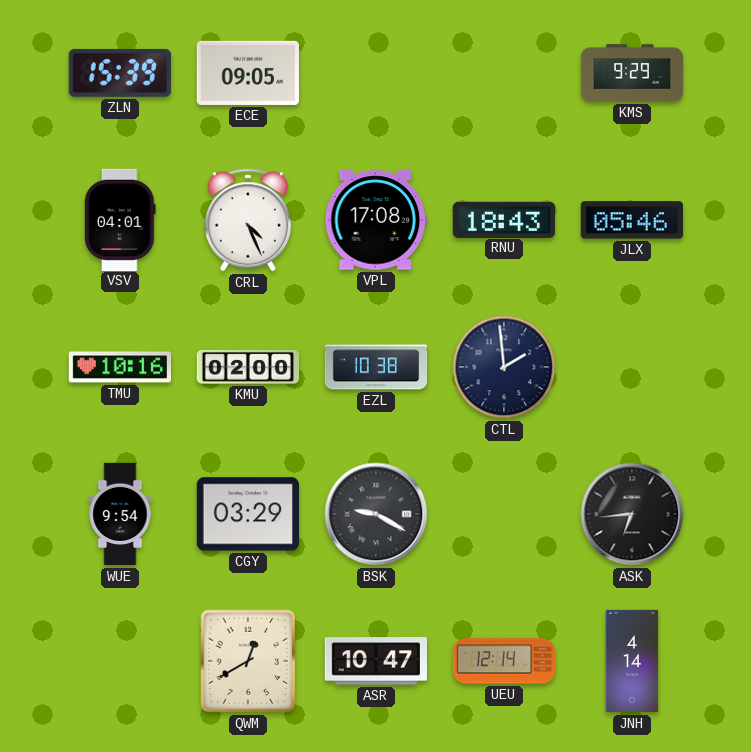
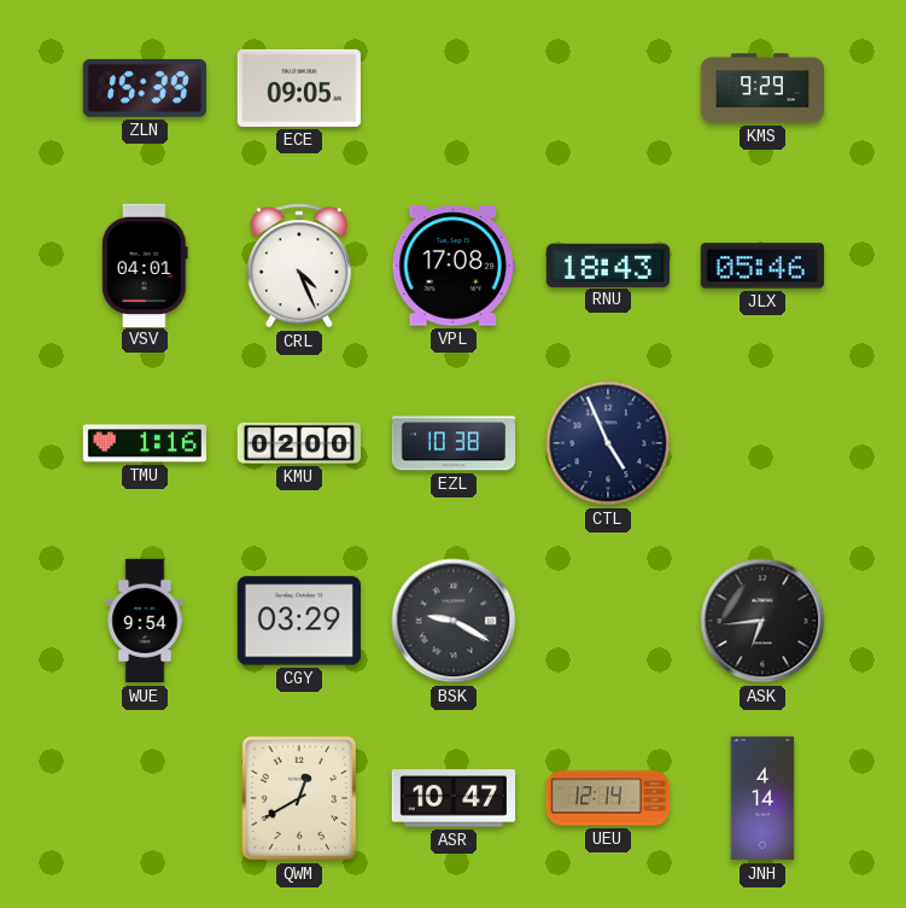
TMU: 10:16 -> 1:16
CTL: 1:59 -> 4:56
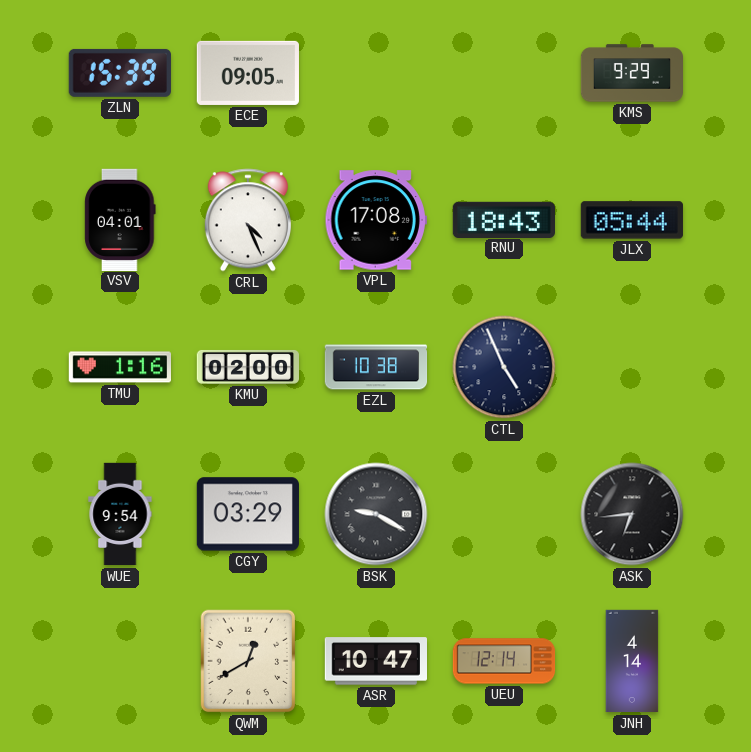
JLX: 05:46 -> 05:44
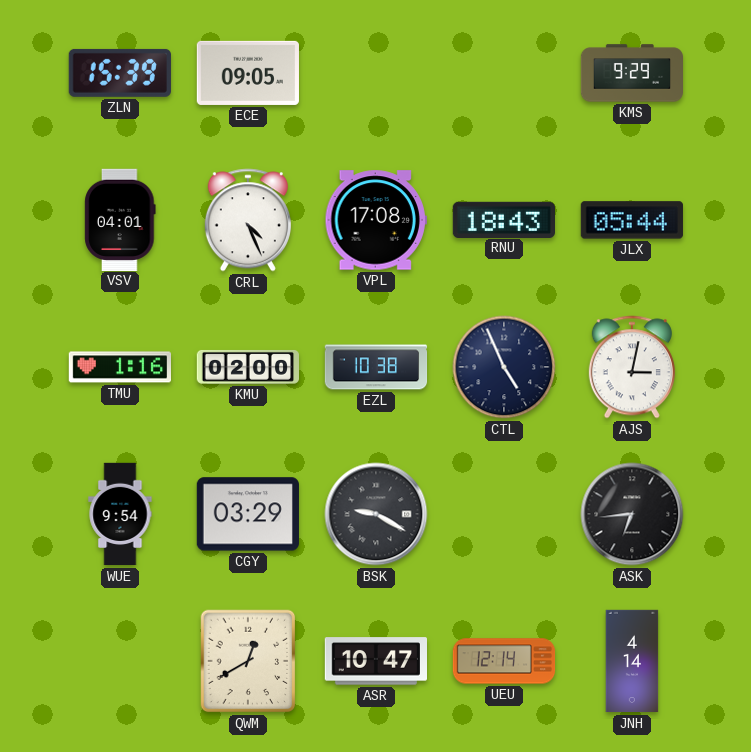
AJS: none -> 3:02
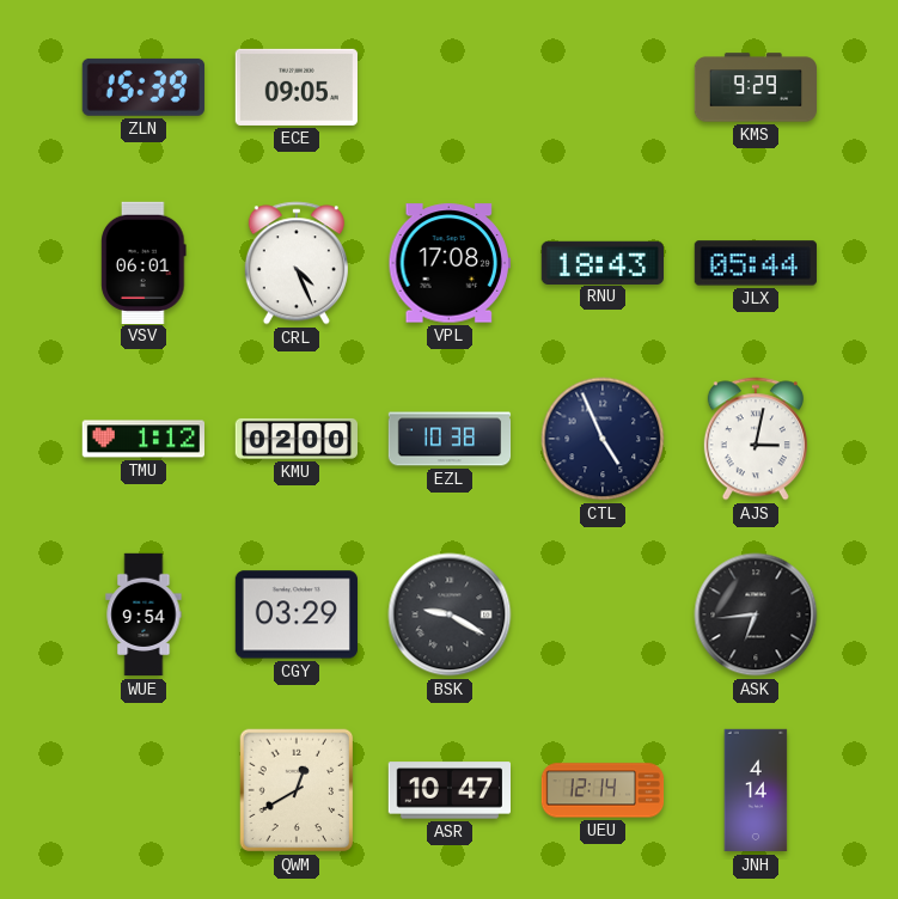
VSV: 04:01 -> 06:01
TMU: 1:16 -> 1:12
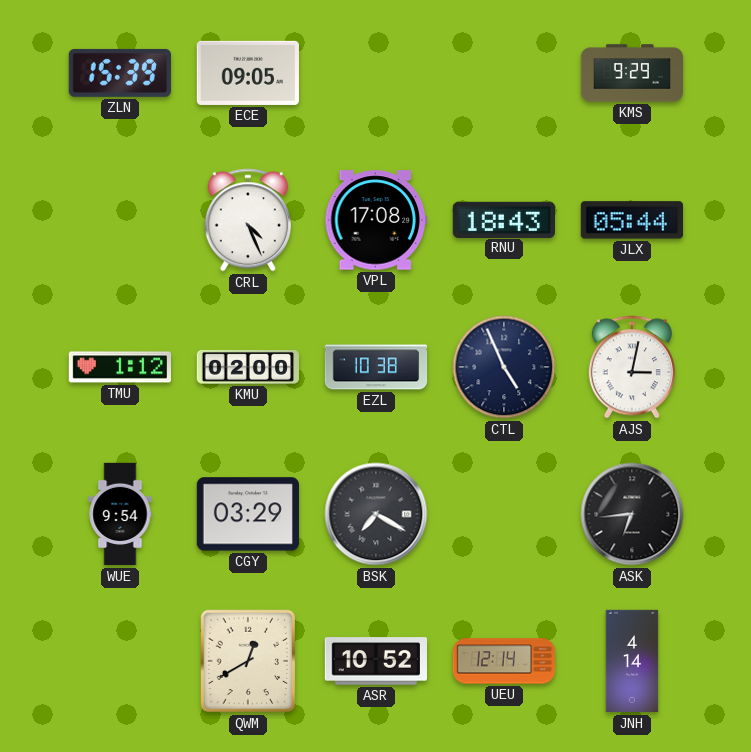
VSV: 06:01 -> none
BSK: 9:20 -> 7:20
ASR: 10:47 -> 10:52
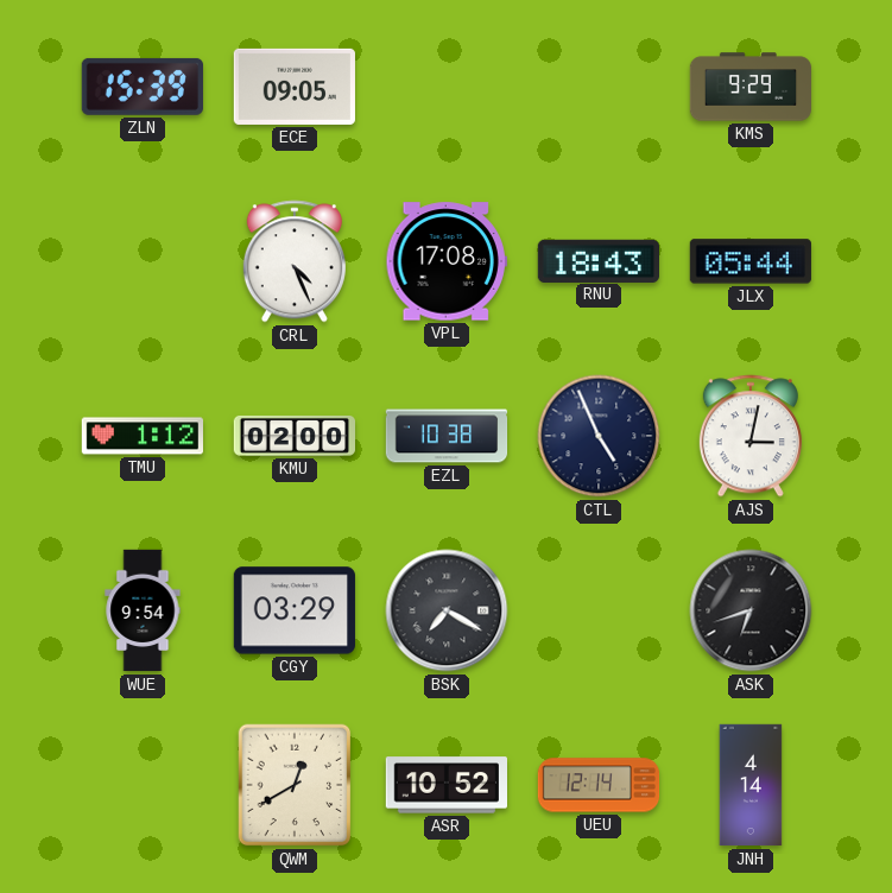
ASK: 6:44 -> 6:42
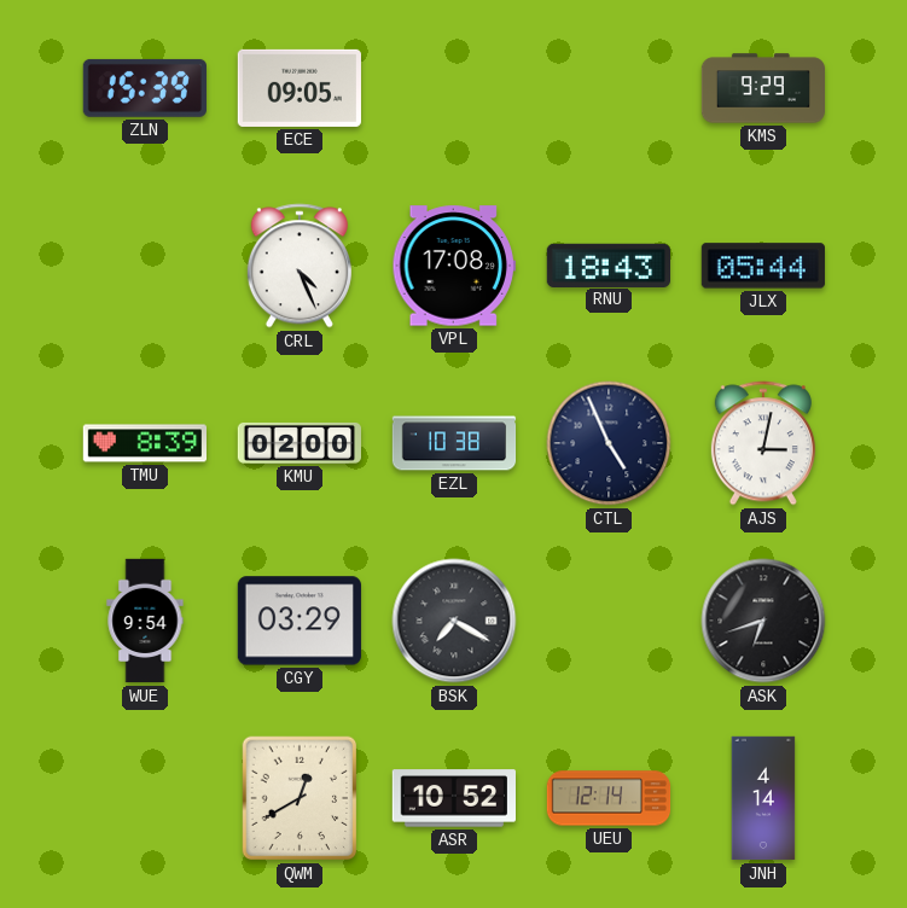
TMU: 1:12 -> 8:39
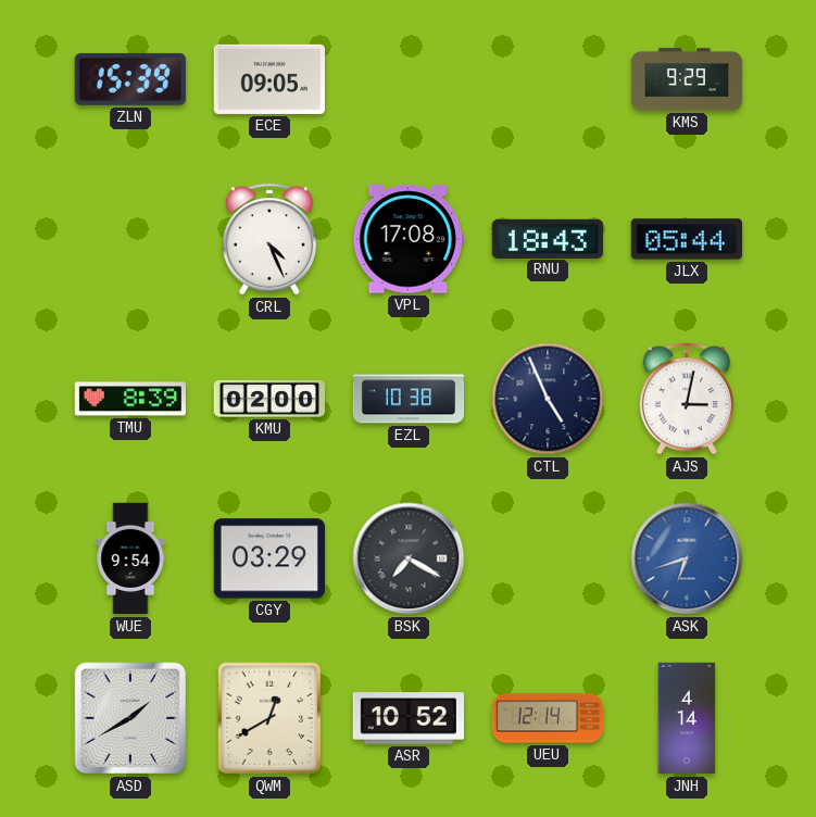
ASK dial: black -> blue
ASD: none -> 1:40
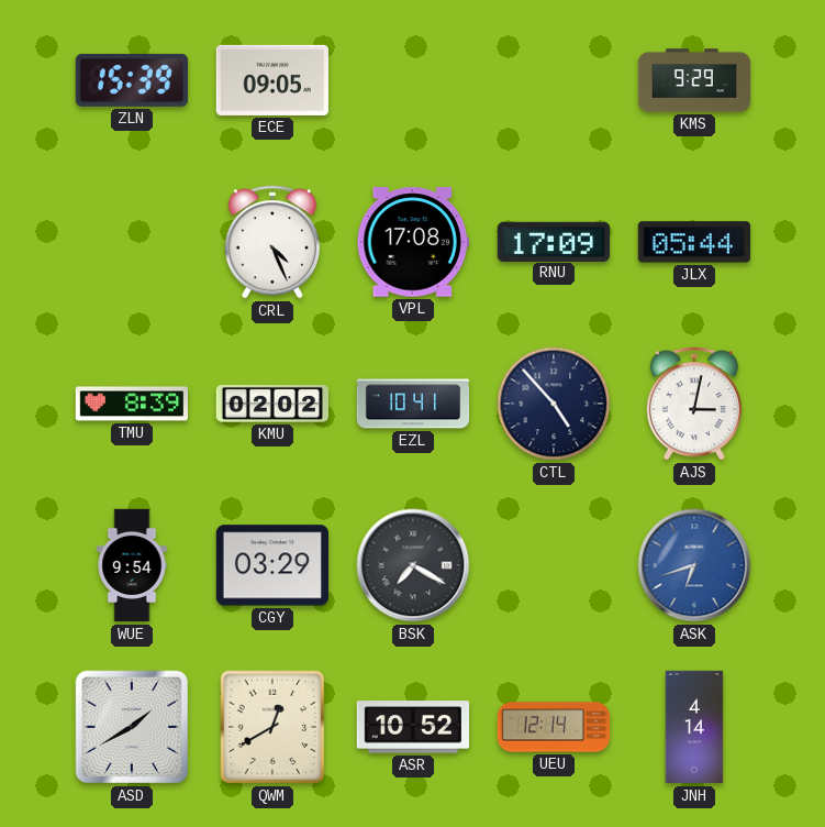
RNU: 18:43 -> 17:09
KMU: 02:00 -> 02:02
EZL: 10:38 -> 10:41
CTL: 4:56 -> 4:53
